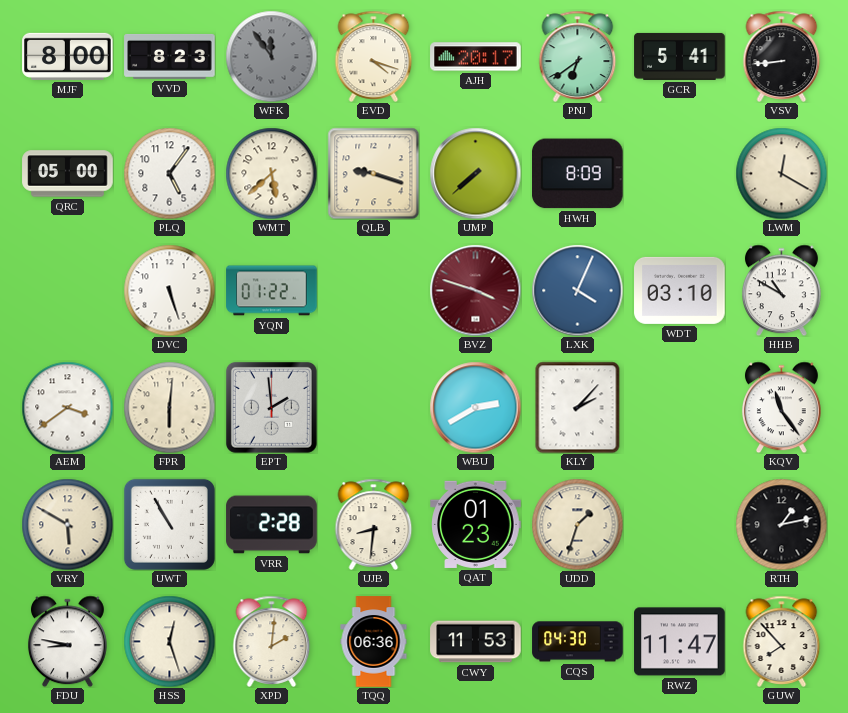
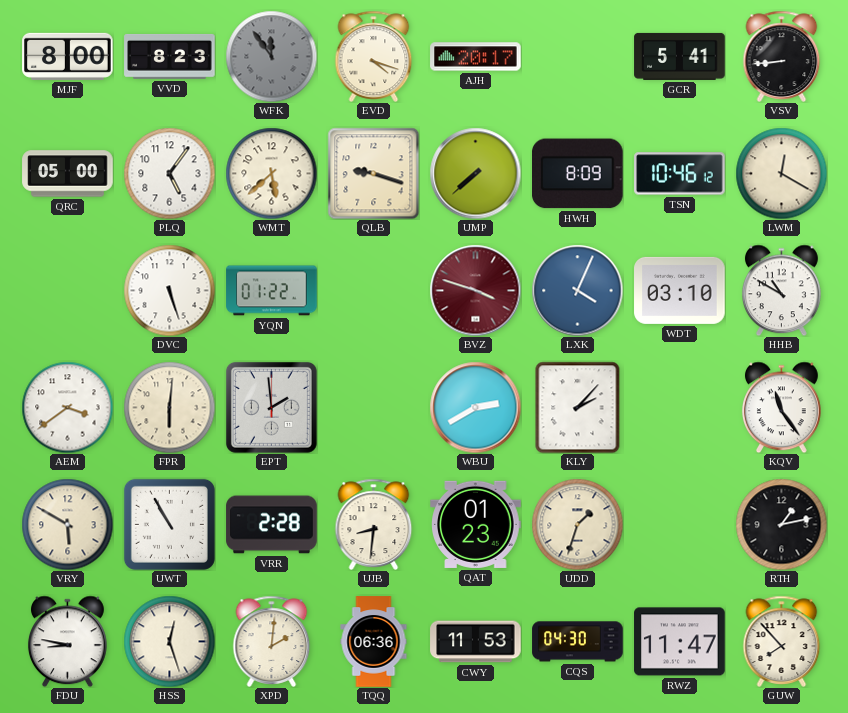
PNJ: 6:39 -> none
TSN: none -> 10:46
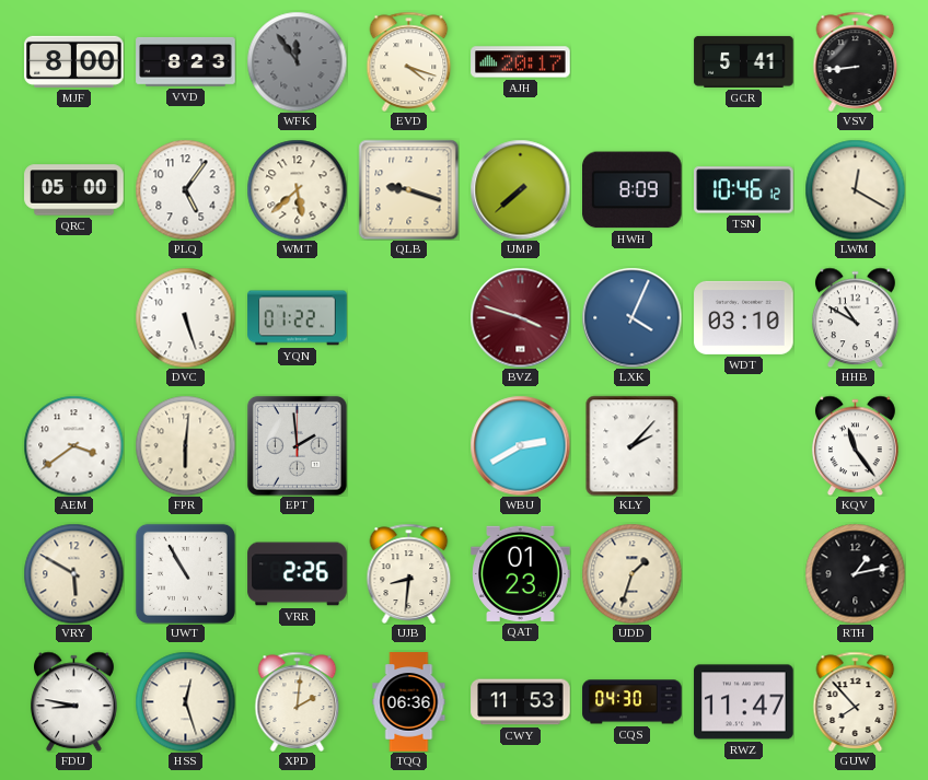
VRR: 2:28 -> 2:26
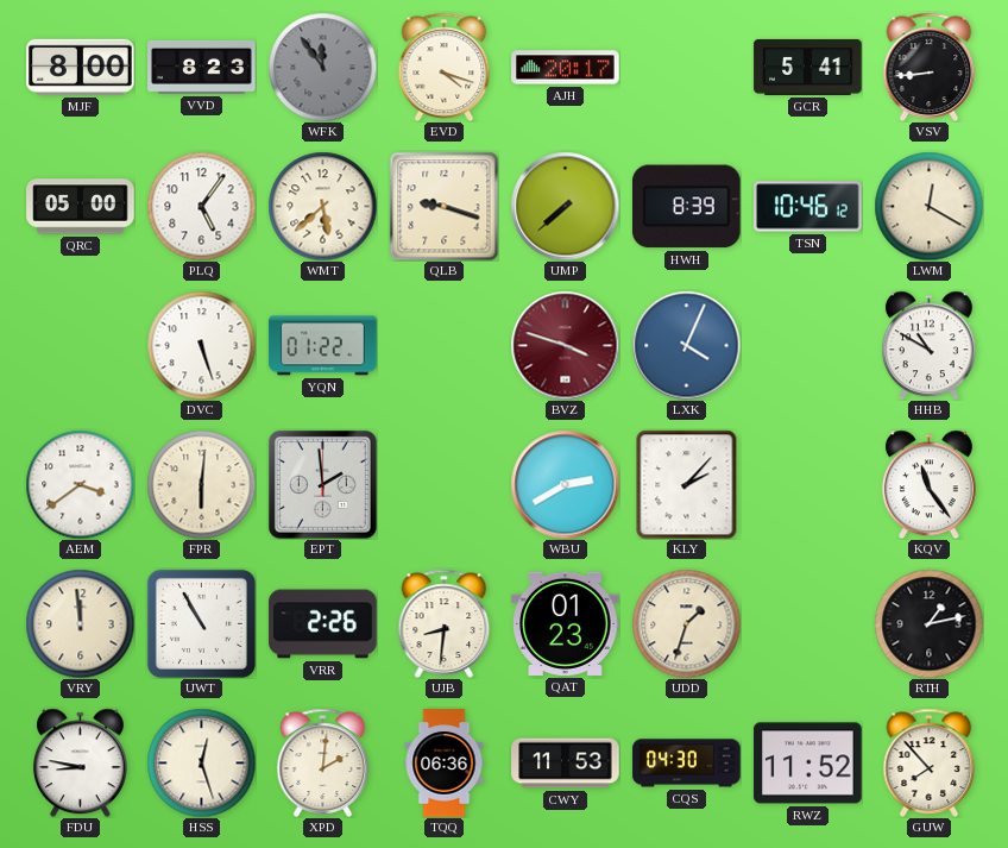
HWH: 8:09 -> 8:39
WDT: 03:10 -> none
VRY: 5:50 -> 11:59
RWZ: 11:47 -> 11:52
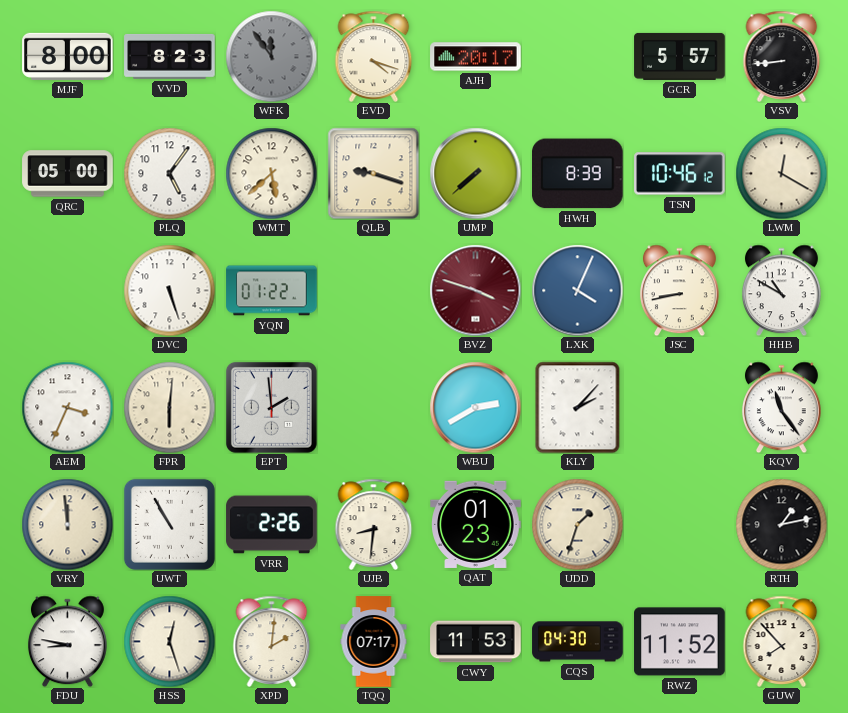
GCR: 5:41 -> 5:57
JSC: none -> 8:43
AEM: 3:39 -> 3:34
TQQ: 06:36 -> 07:17
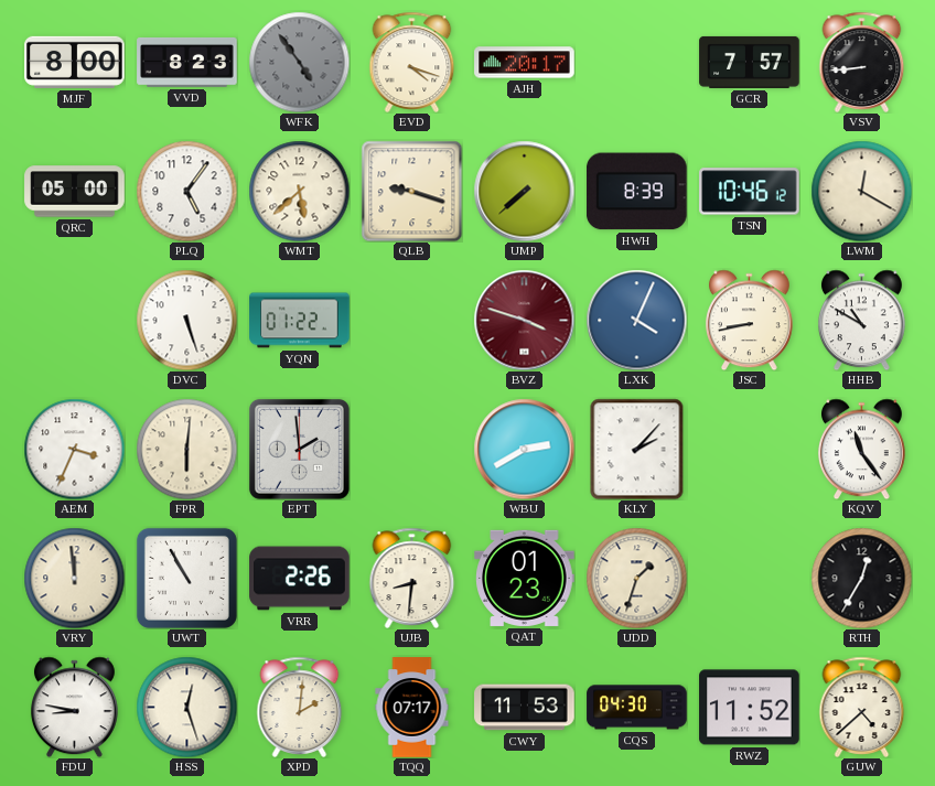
WFK: 11:54 -> 4:54
GCR: 5:57 -> 7:57
RTH: 1:13 -> 12:35
GUW: 7:53 -> 4:38
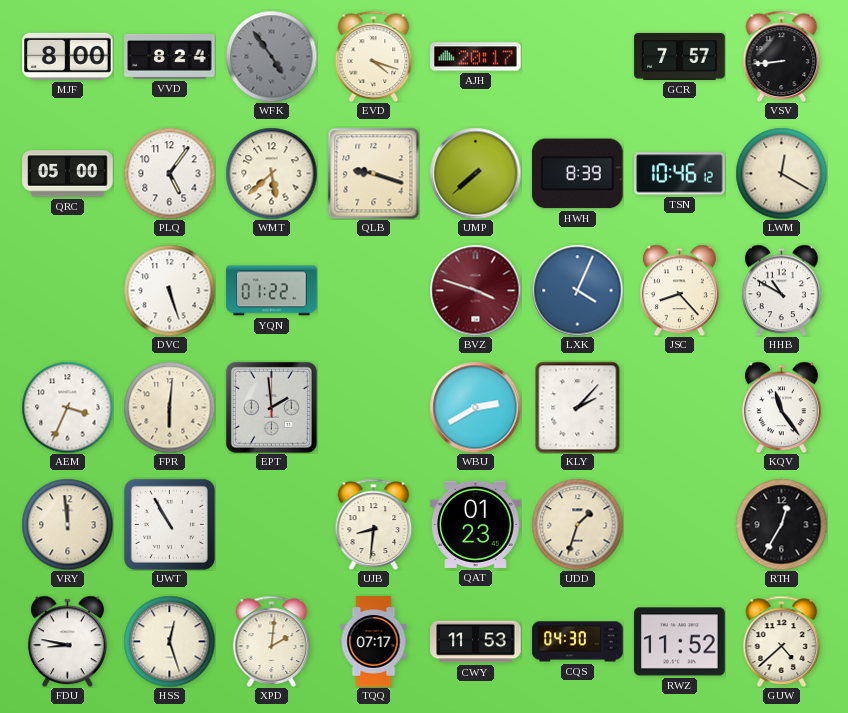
VVD: 8:23 -> 8:24
JSC: 8:43 -> 8:23
VRR: 2:26 -> none
